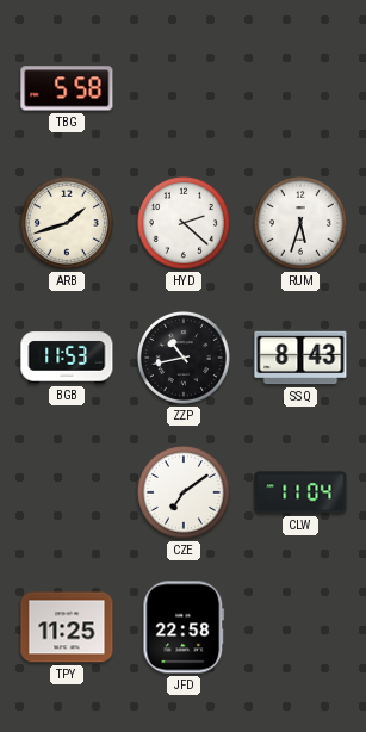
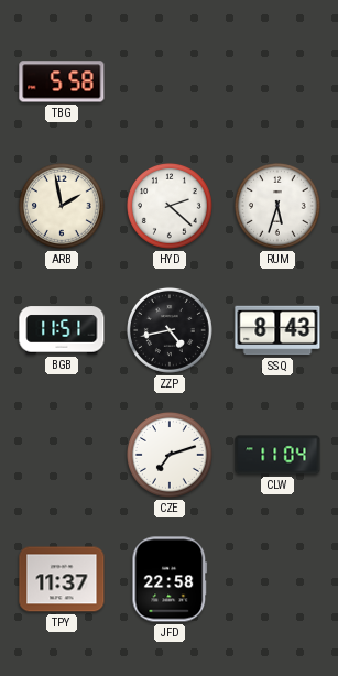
ARB: 1:42 -> 1:58
BGB: 11:53 -> 11:51
ZZP: 10:43 -> 4:43
CZE: 7:09 -> 7:12
TPY: 11:25 -> 11:37
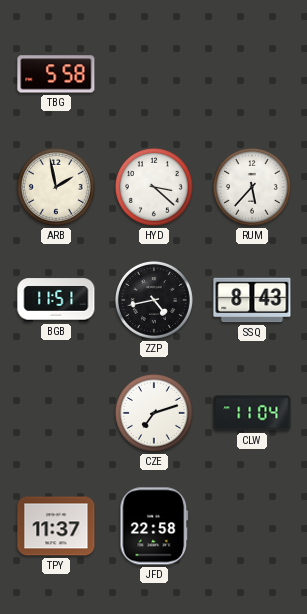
HYD: 2:22 -> 3:22
RUM: 5:33 -> 5:37
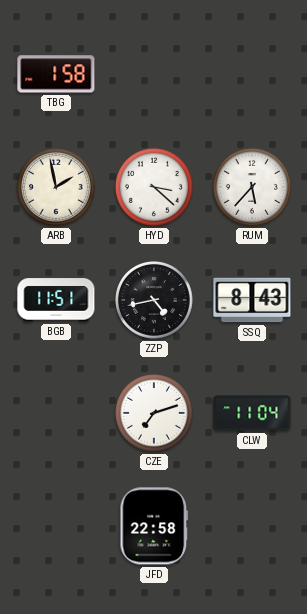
TBG: 5:58 -> 1:58
TPY: 11:37 -> none
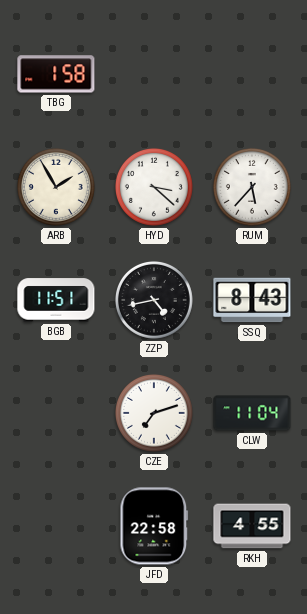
ARB: 1:58 -> 1:55
RKH: none -> 4:55
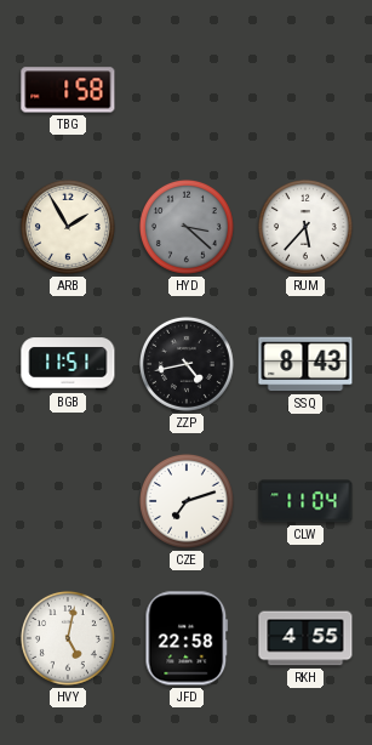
HYD dial: white -> grey
HVY: none -> 5:02
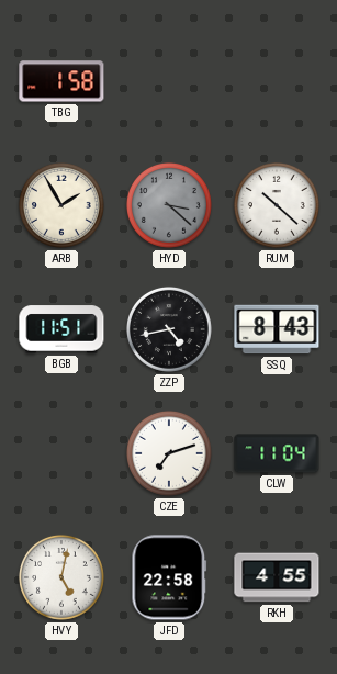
RUM: 5:37 -> 10:22
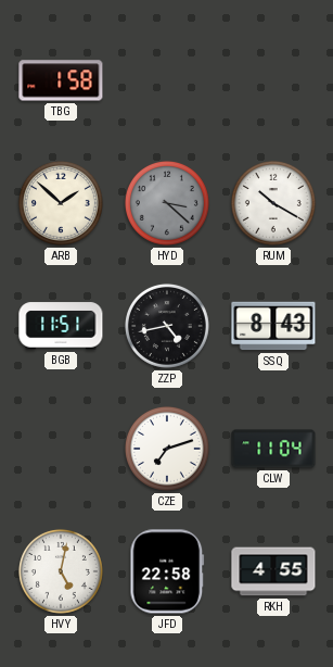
ARB: 1:55 -> 1:52
RUM: 10:22 -> 10:20
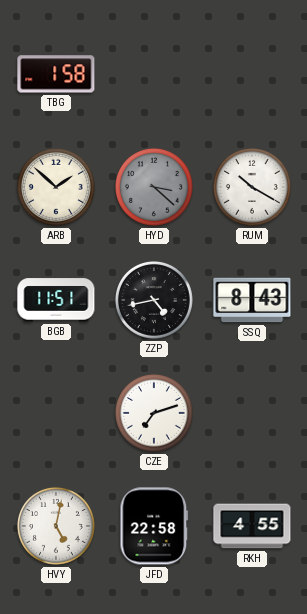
CLW: 11:04 -> none
